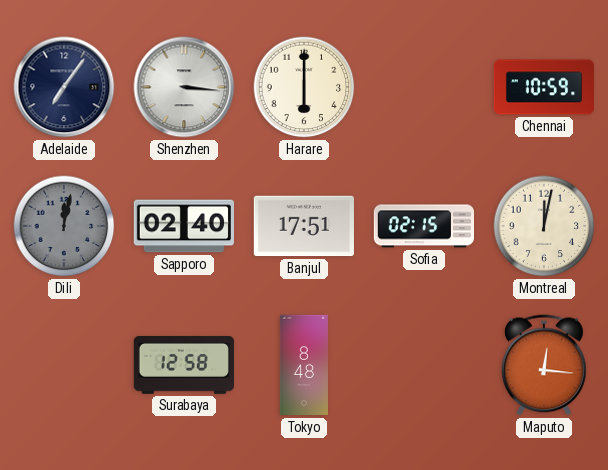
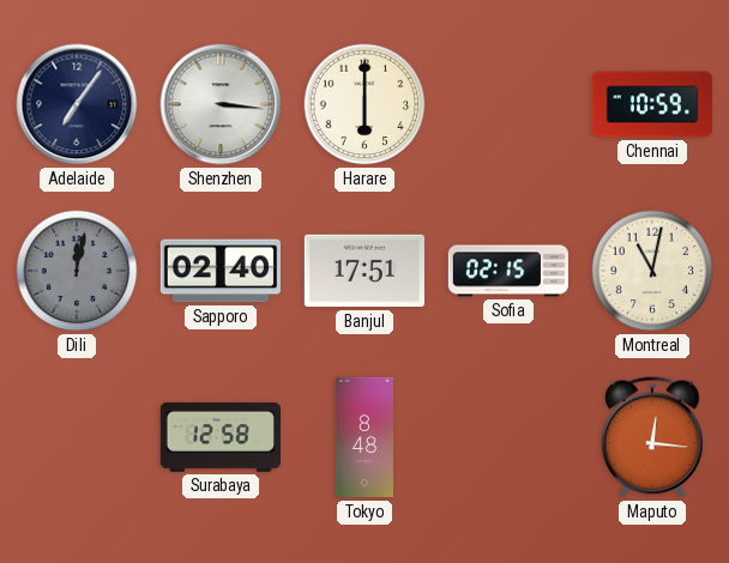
Montreal: 12:02 -> 11:02
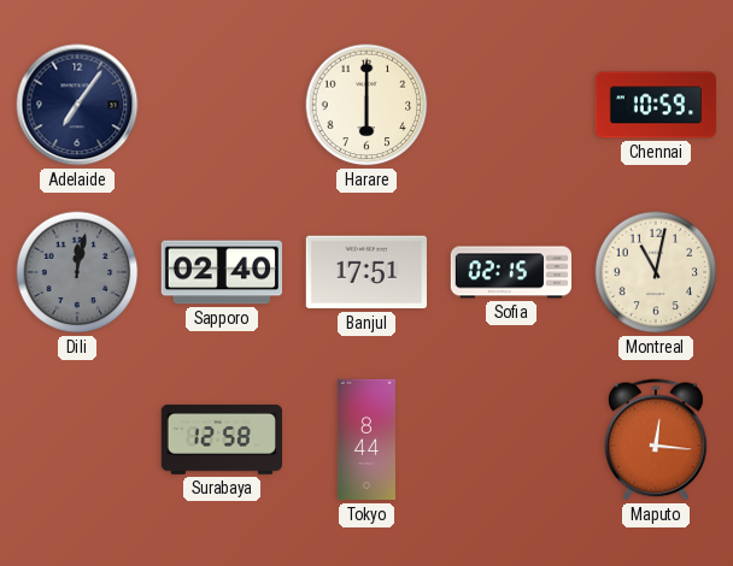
Shenzhen: 3:16 -> none
Tokyo: 8:48 -> 8:44
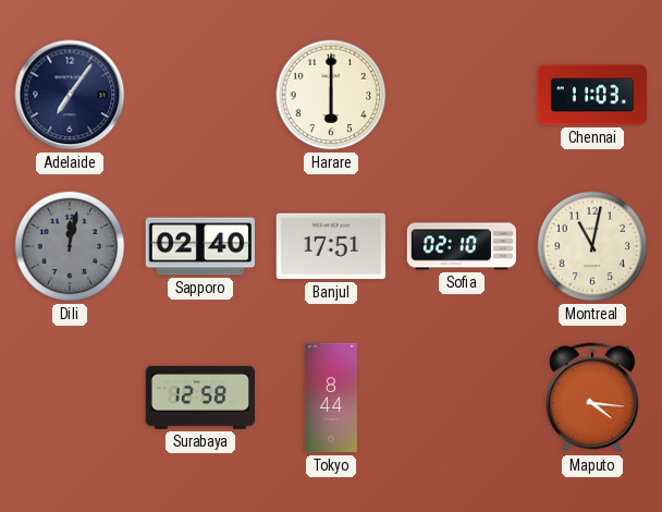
Chennai: 10:59 -> 11:03
Sofia: 02:15 -> 02:10
Maputo: 12:16 -> 4:16
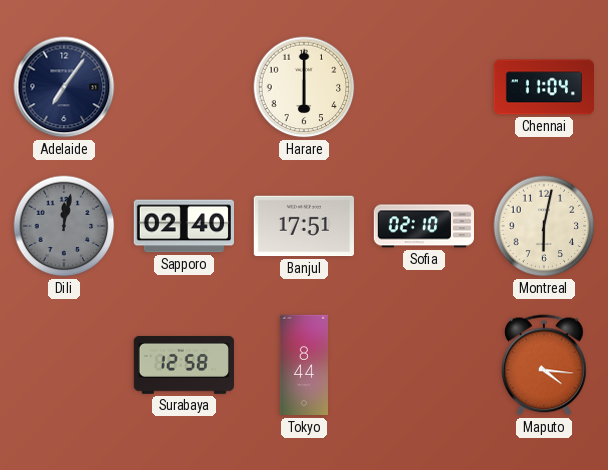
Chennai: 11:03 -> 11:04
Montreal: 11:02 -> 6:02
